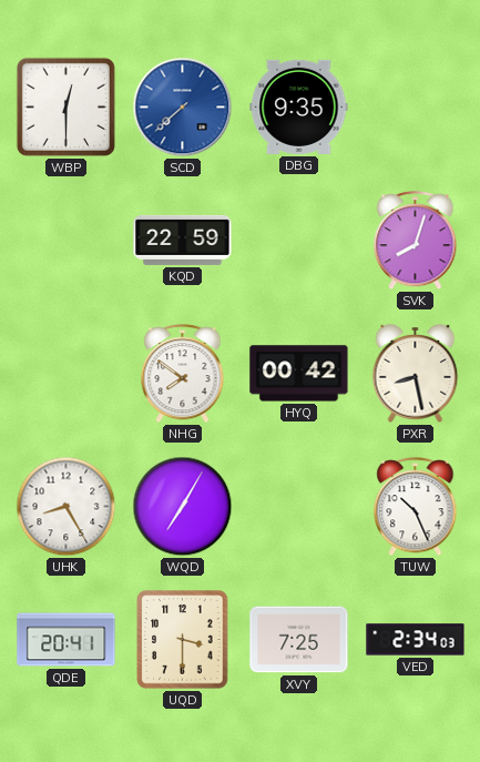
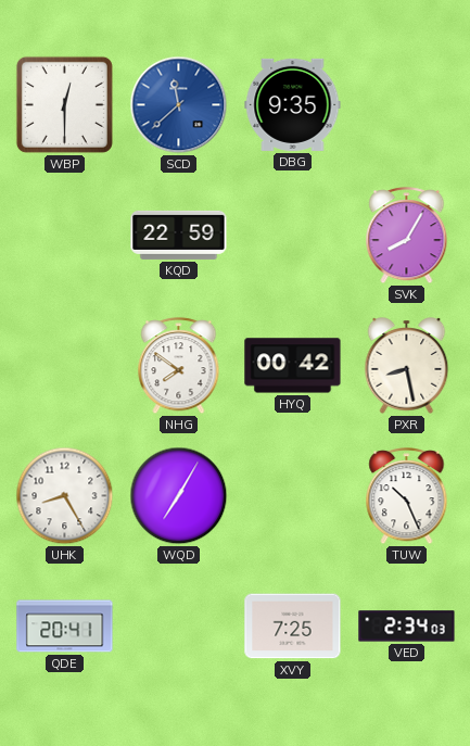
SCD: 7:38 -> 11:38
SVK: 8:03 -> 8:05
UQD: 3:30 -> none
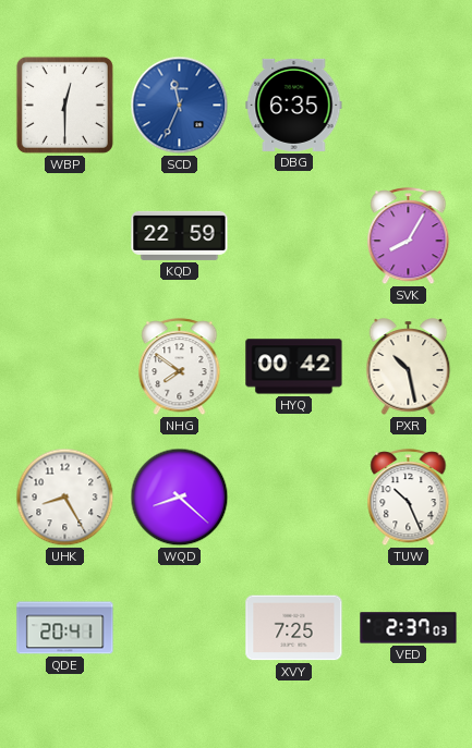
SCD: 11:38 -> 11:34
DBG: 9:35 -> 6:35
PXR: 8:28 -> 10:28
WQD: 7:05 -> 8:22
VED: 2:34 -> 2:37
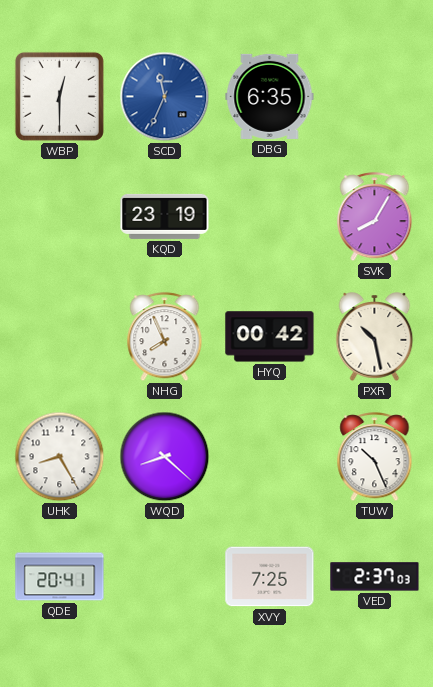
KQD: 22:59 -> 23:19
NHG: 7:51 -> 7:56
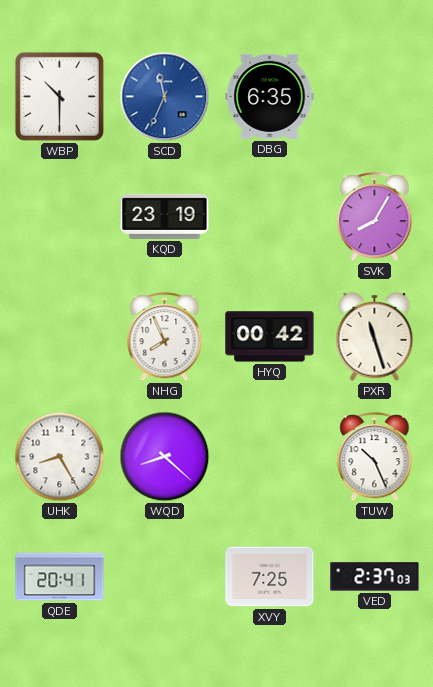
WBP: 12:30 -> 10:30
PXR: 10:28 -> 11:27
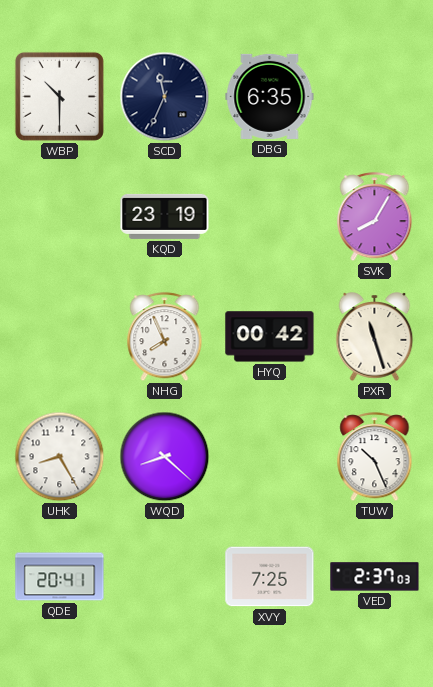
SCD dial: blue -> navy
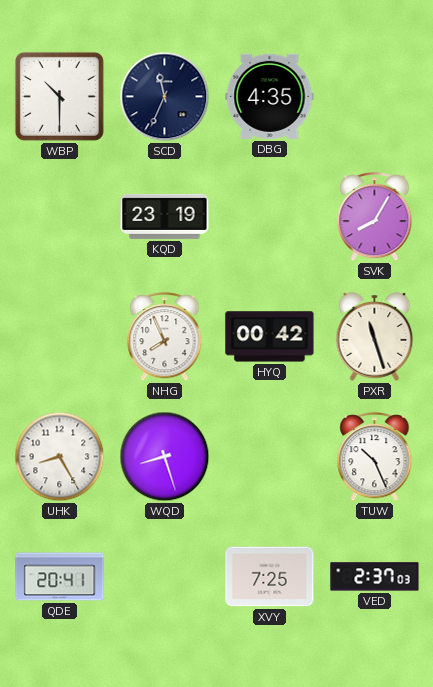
DBG: 6:35 -> 4:35
WQD: 8:22 -> 8:27
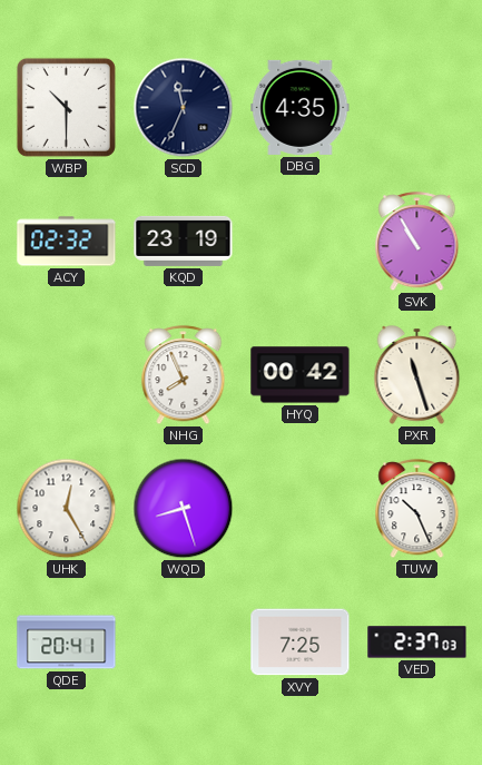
ACY: none -> 02:32
SVK: 8:05 -> 10:55
UHK: 8:25 -> 12:25
